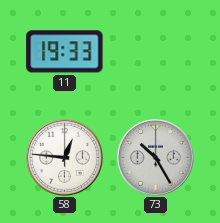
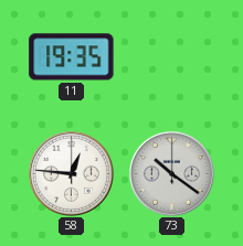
11: 19:33 -> 19:35
73: 10:25 -> 10:21
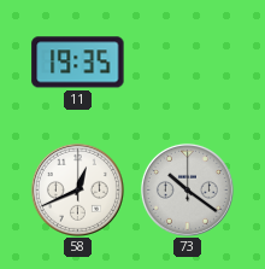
58: 12:46 -> 12:41
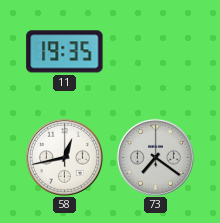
58: 12:41 -> 12:43
73: 10:21 -> 7:21
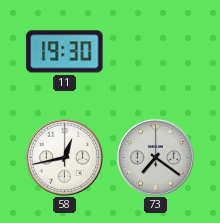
11: 19:35 -> 19:30
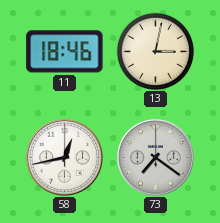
11: 19:30 -> 18:46
13: none -> 3:02
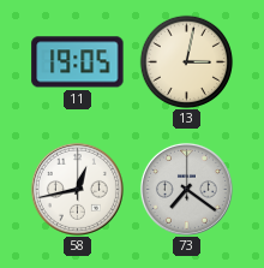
11: 18:46 -> 19:05
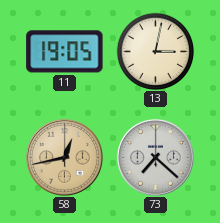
58 dial: white -> champagne
73: 7:21 -> 7:22
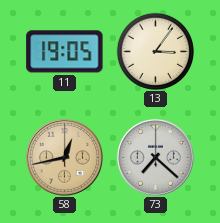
13: 3:02 -> 3:06
